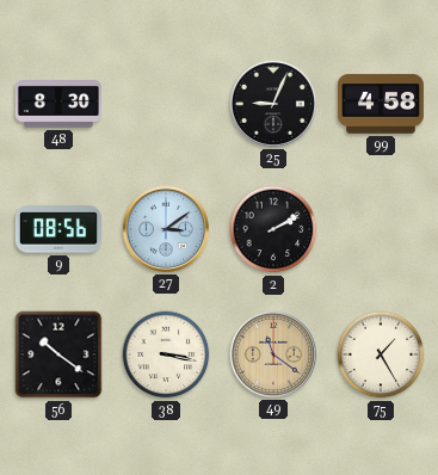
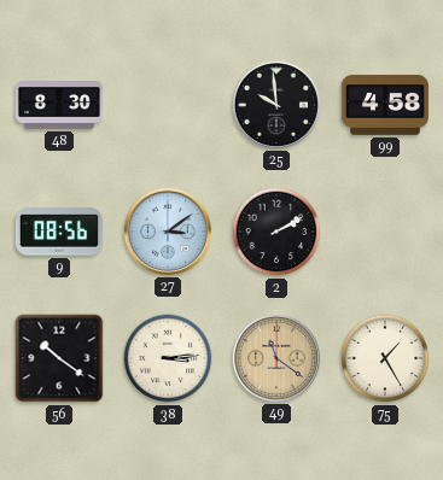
25: 9:04 -> 9:59
38: 3:17 -> 3:14
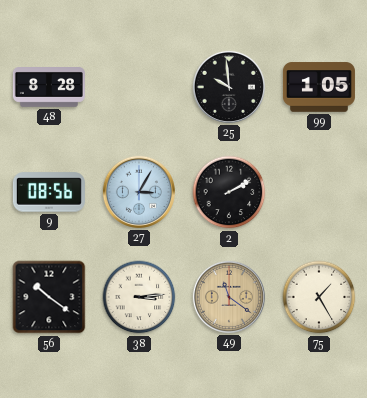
48: 8:30 -> 8:28
99: 4:58 -> 1:05
27: 3:09 -> 3:05
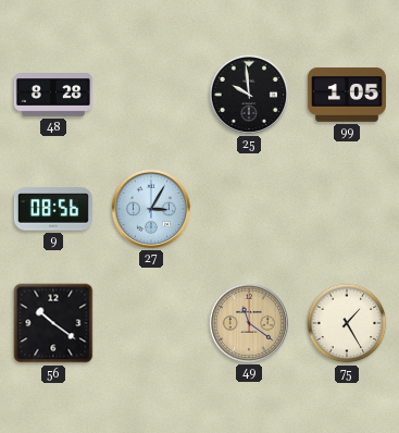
2: 2:10 -> none
38: 3:14 -> none
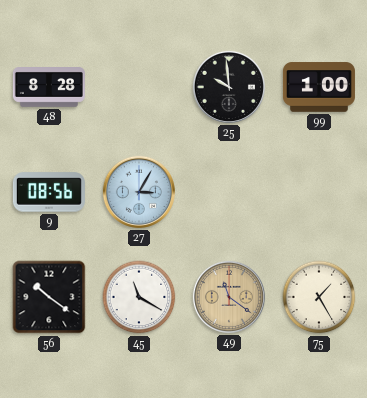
99: 1:05 -> 1:00
45: none -> 11:20
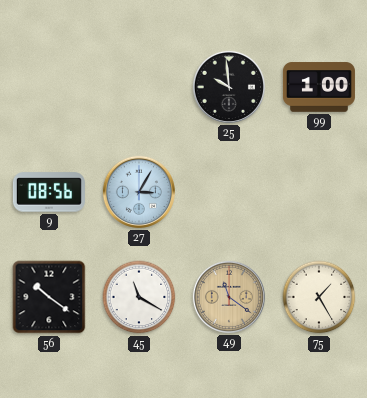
48: 8:28 -> none
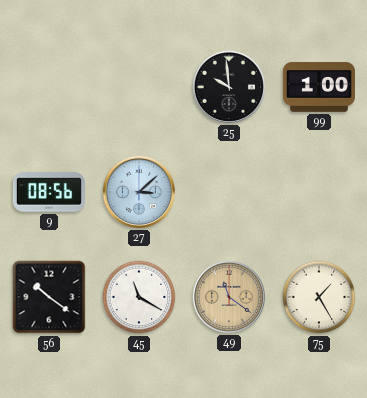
27: 3:05 -> 3:08
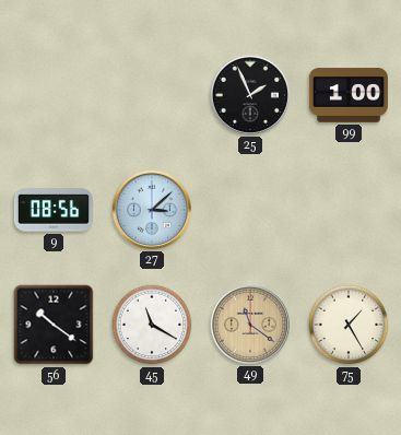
25: 9:59 -> 1:56
